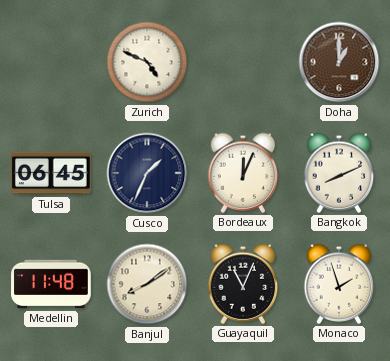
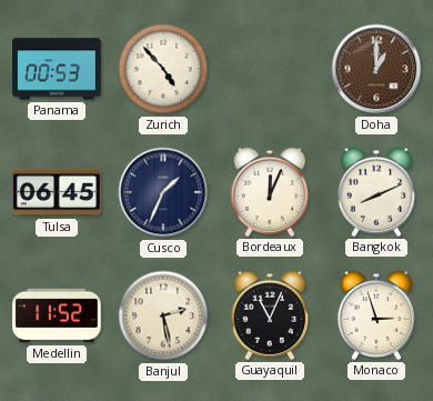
Panama: none -> 00:53
Zurich: 4:49 -> 4:53
Medellin: 11:48 -> 11:52
Banjul: 8:09 -> 2:28
Monaco: 1:57 -> 2:57
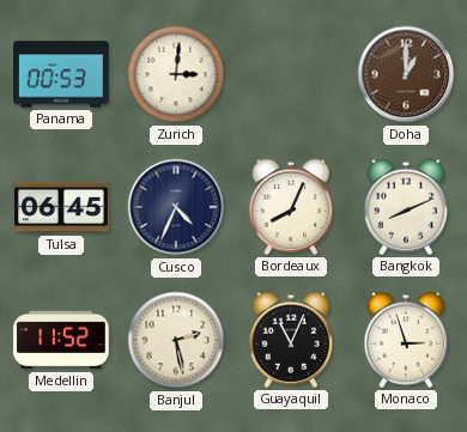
Zurich: 4:53 -> 3:01
Cusco: 1:34 -> 4:34
Bordeaux: 12:04 -> 8:04
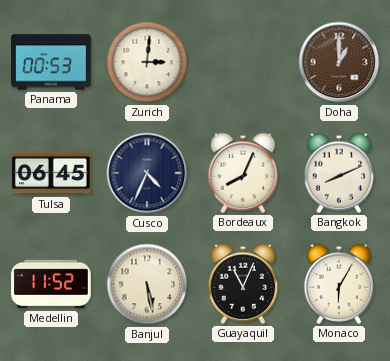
Banjul: 2:28 -> 5:28
Monaco: 2:57 -> 6:05
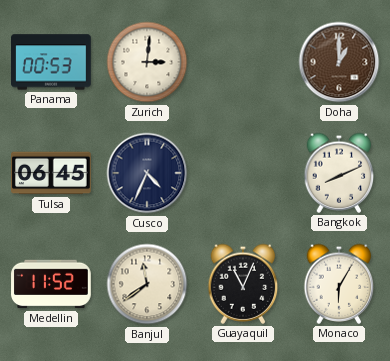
Bordeaux: 8:04 -> none
Banjul: 5:28 -> 11:39
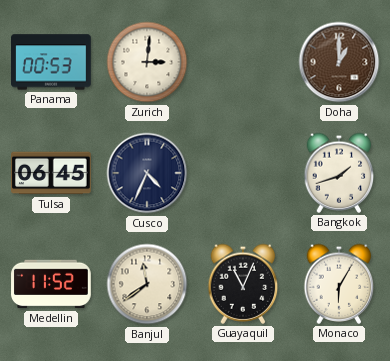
Bangkok: 8:11 -> 1:42
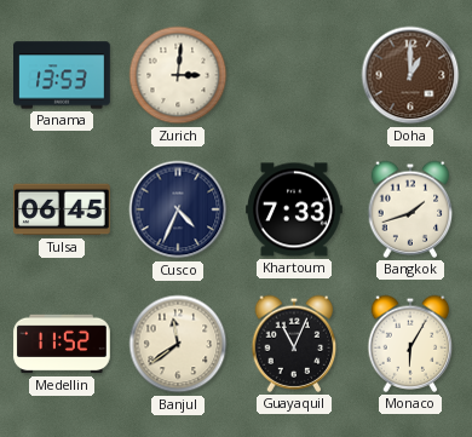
Panama: 00:53 -> 13:53
Khartoum: none -> 7:33
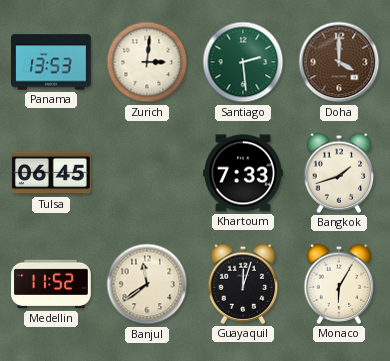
Santiago: none -> 2:29
Doha: 1:00 -> 4:00
Cusco: 4:34 -> none
Guayaquil: 11:04 -> 12:03
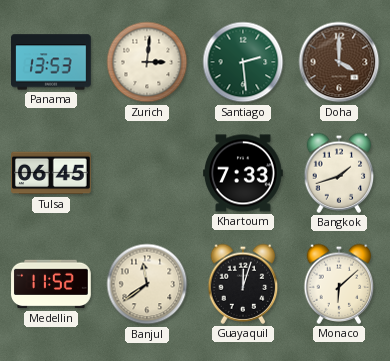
Monaco: 6:05 -> 6:08
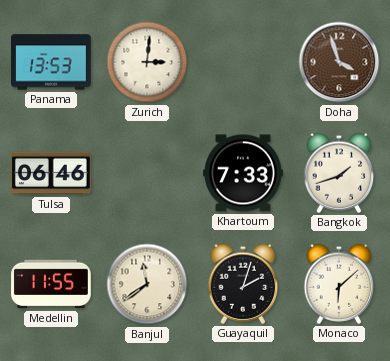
Santiago: 2:29 -> none
Doha: 4:00 -> 3:57
Tulsa: 06:45 -> 06:46
Medellin: 11:52 -> 11:55
Guayaquil: 12:03 -> 2:03
